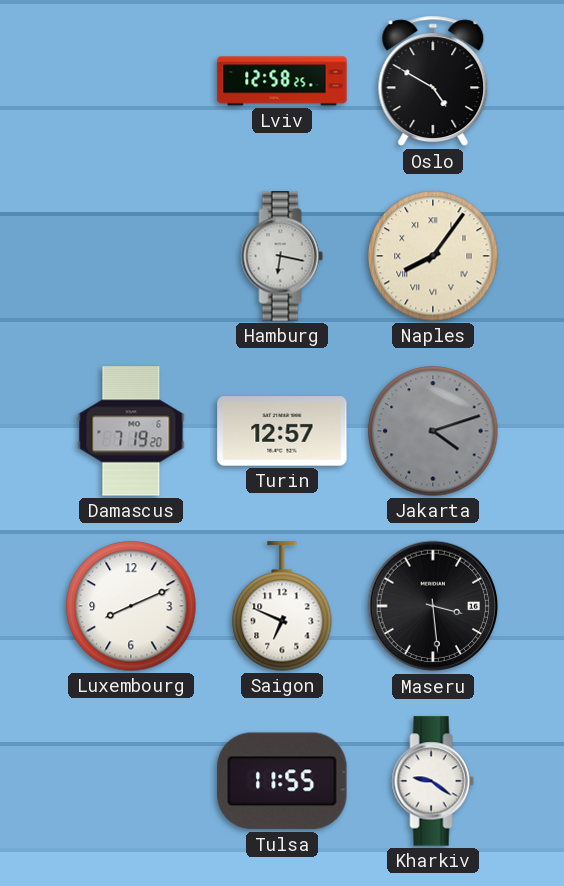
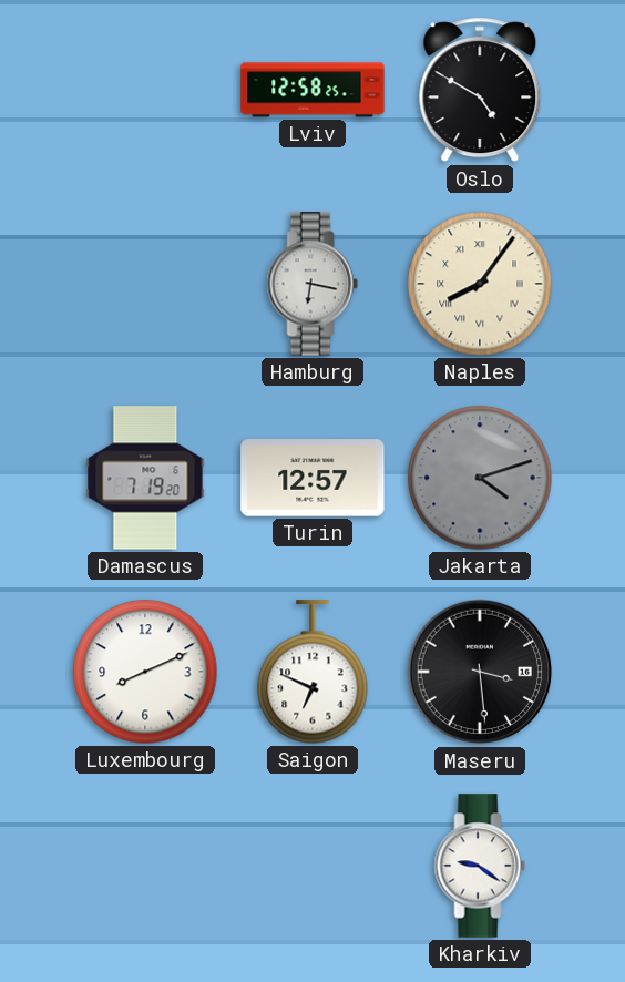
Tulsa: 11:55 -> none
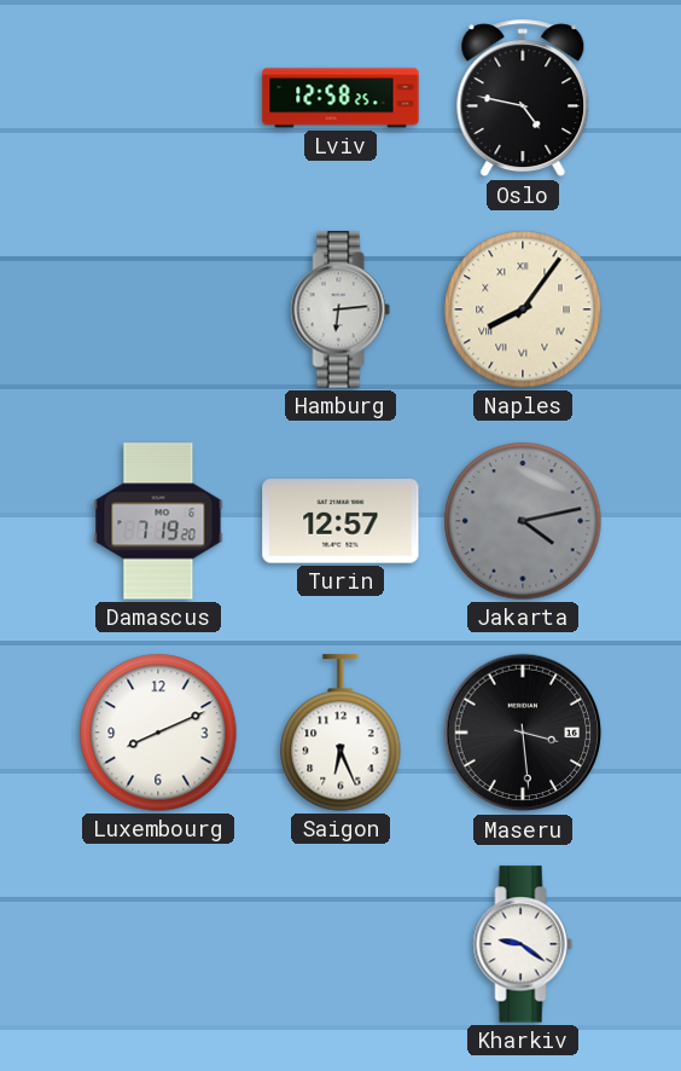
Oslo: 4:50 -> 4:47
Hamburg: 6:17 -> 6:14
Jakarta: 4:12 -> 4:13
Saigon: 6:49 -> 6:26
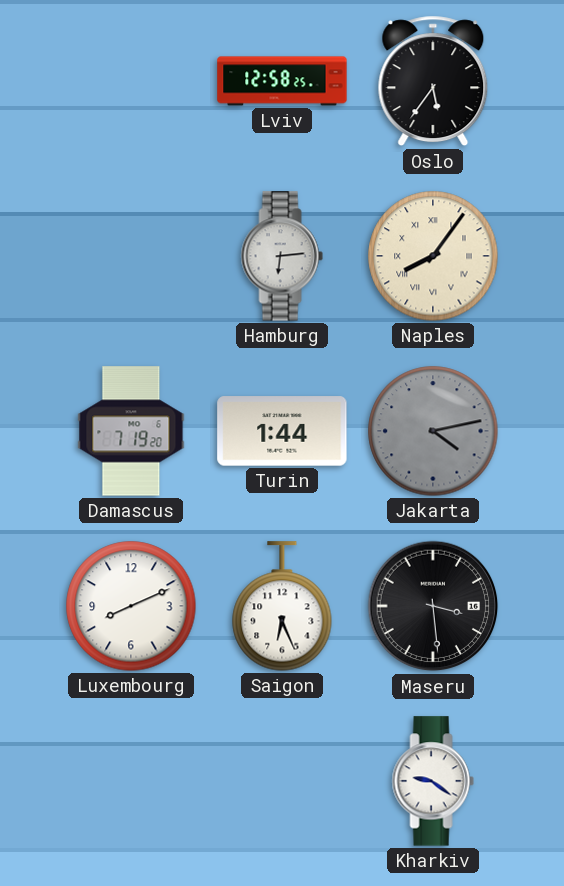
Oslo: 4:47 -> 5:36
Turin: 12:57 -> 1:44
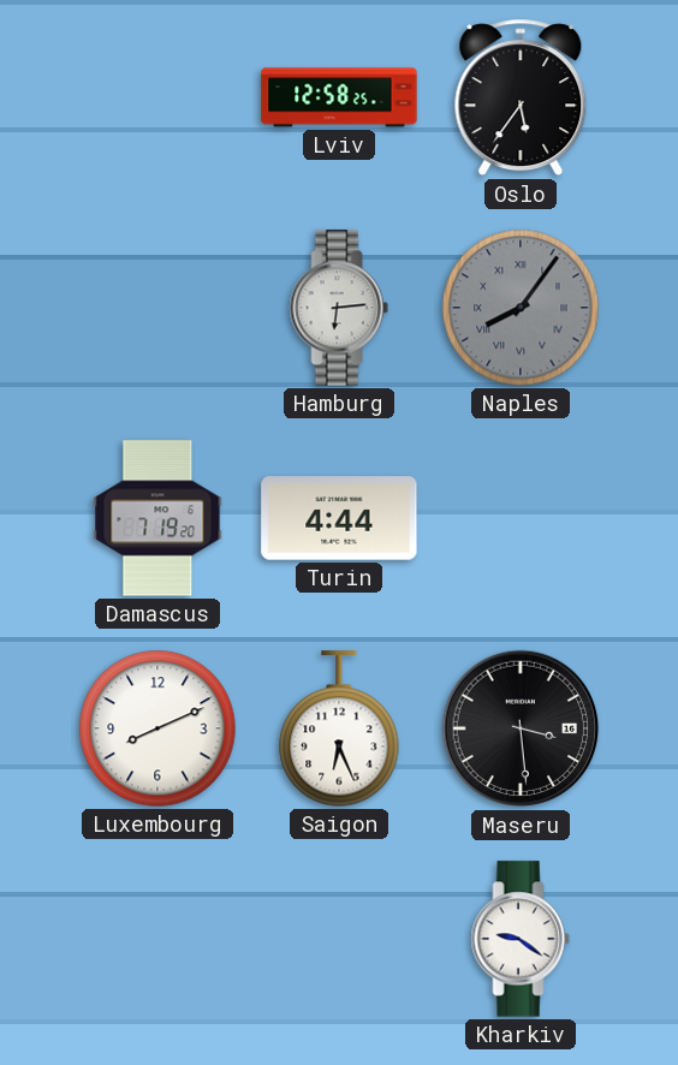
Naples dial: cream -> grey
Turin: 1:44 -> 4:44
Jakarta: 4:13 -> none
